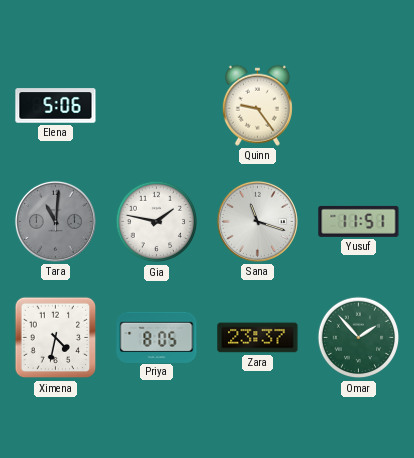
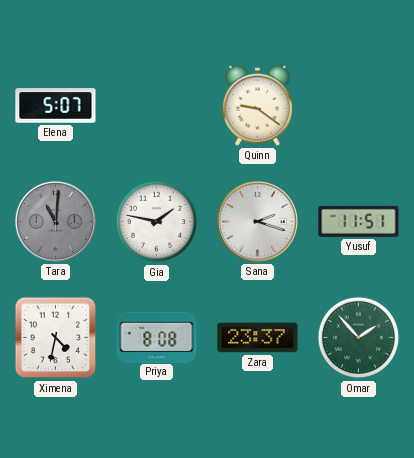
Elena: 5:06 -> 5:07
Quinn: 9:24 -> 9:21
Sana: 11:18 -> 2:18
Priya: 8:05 -> 8:08
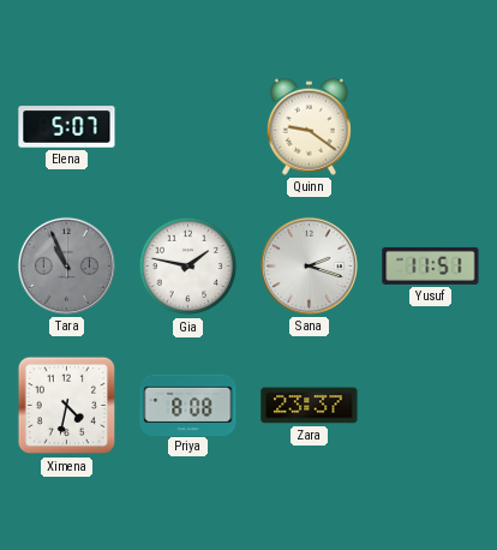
Tara: 11:01 -> 10:56
Omar: 1:53 -> none
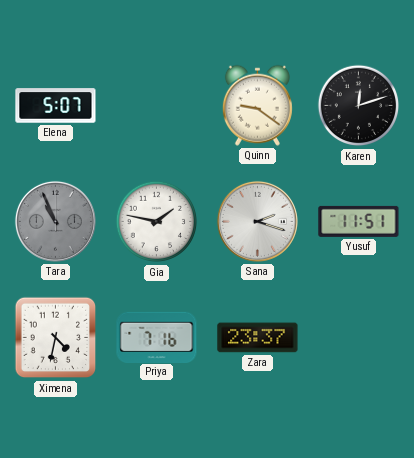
Karen: none -> 12:12
Priya: 8:08 -> 7:16
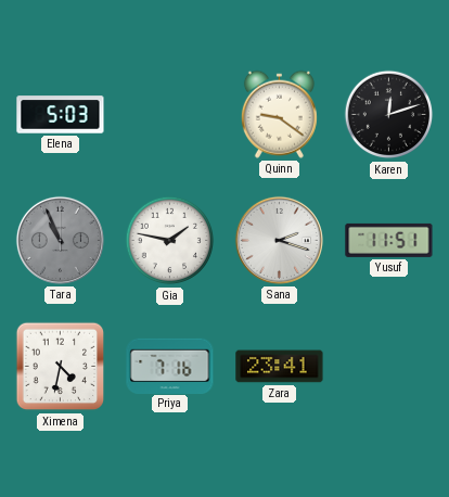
Elena: 5:07 -> 5:03
Zara: 23:37 -> 23:41
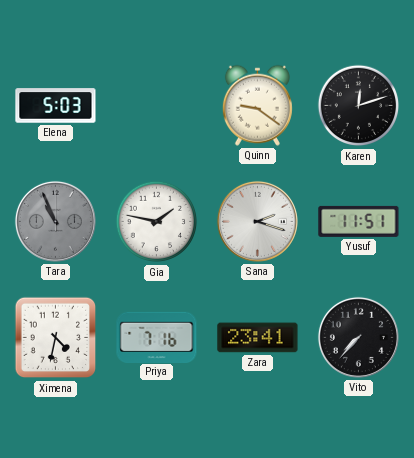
Vito: none -> 7:37
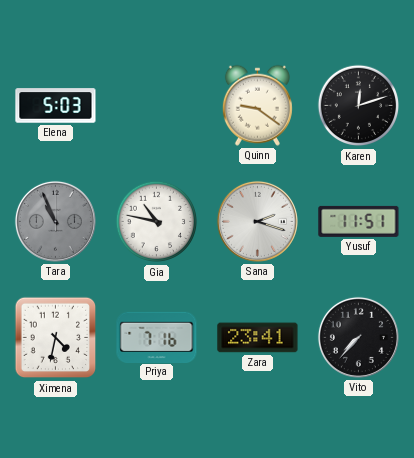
Gia: 1:47 -> 10:47
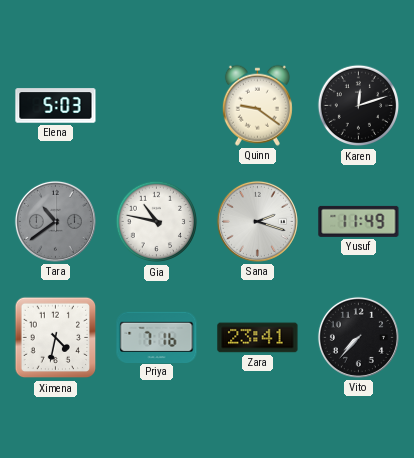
Tara: 10:56 -> 10:39
Yusuf: 11:51 -> 11:49
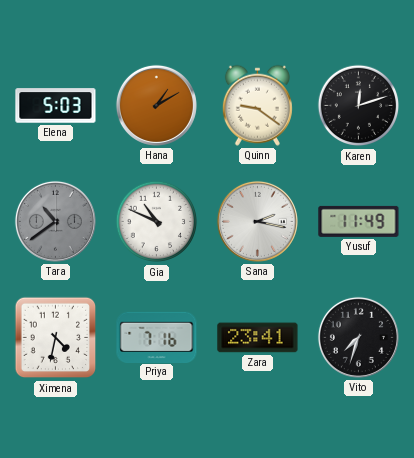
Hana: none -> 1:10
Gia: 10:47 -> 10:49
Sana: 2:18 -> 2:17
Vito: 7:37 -> 7:33
